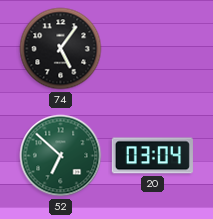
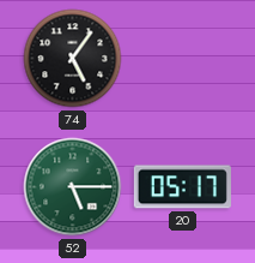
52: 6:52 -> 5:15
20: 03:04 -> 05:17
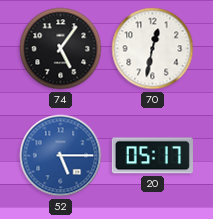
70: none -> 12:32
52 dial: green -> blue
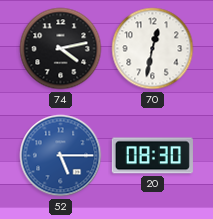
74: 5:06 -> 4:13
20: 05:17 -> 08:30
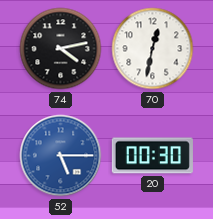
20: 08:30 -> 00:30
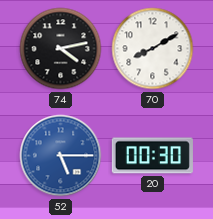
70: 12:32 -> 8:10
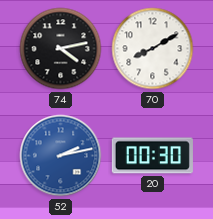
52: 5:15 -> 2:13
